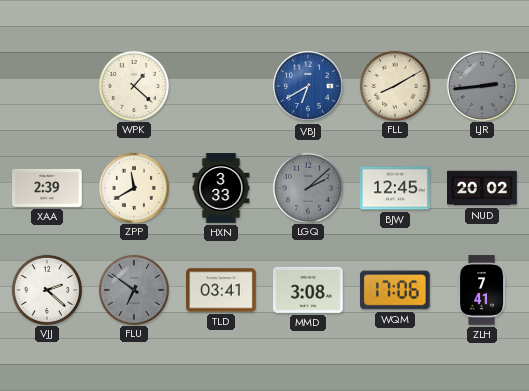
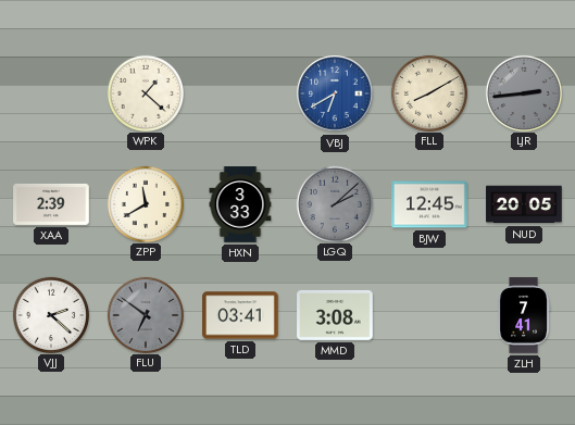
NUD: 20:02 -> 20:05
WQM: 17:06 -> none
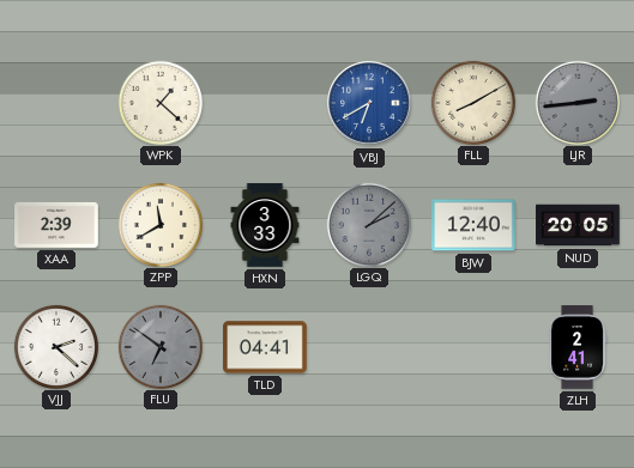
BJW: 12:45 -> 12:40
TLD: 03:41 -> 04:41
MMD: 3:08 -> none
ZLH: 7:41 -> 2:41
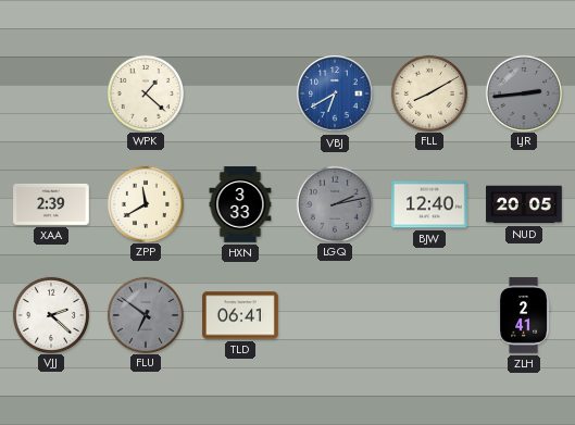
LGQ: 2:08 -> 2:13
TLD: 04:41 -> 06:41
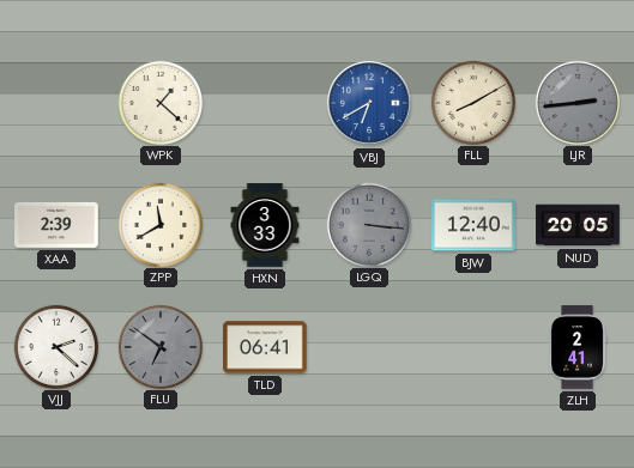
LGQ: 2:13 -> 3:16
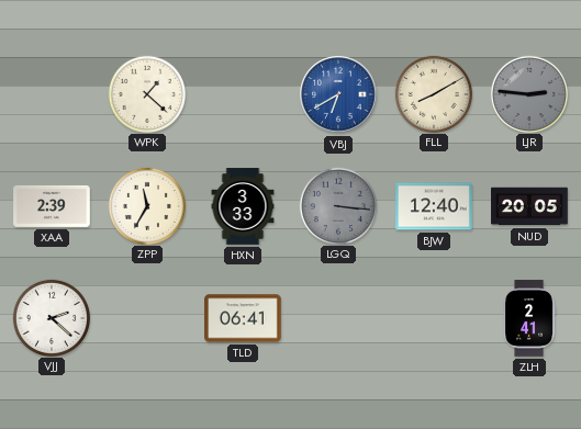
LJR: 2:44 -> 2:46
ZPP: 11:40 -> 11:35
FLU: 6:51 -> none
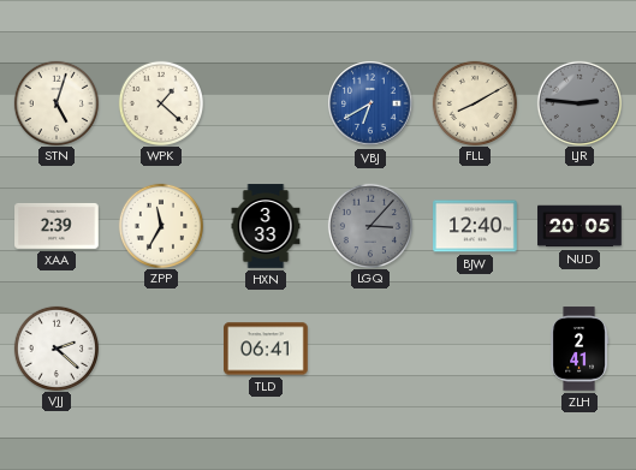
STN: none -> 5:03
LGQ: 3:16 -> 3:07
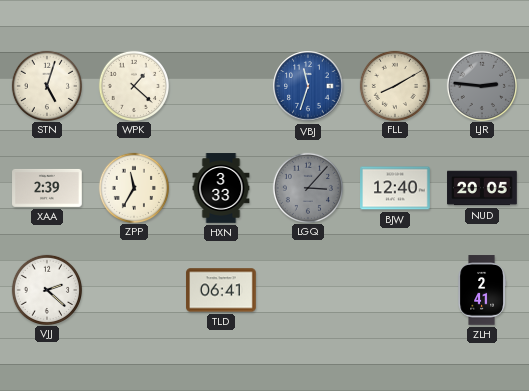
VBJ: 6:40 -> 11:33
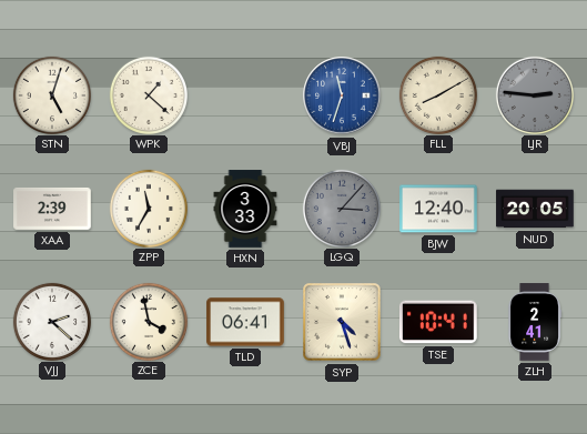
ZCE: none -> 3:58
SYP: none -> 4:27
TSE: none -> 10:41
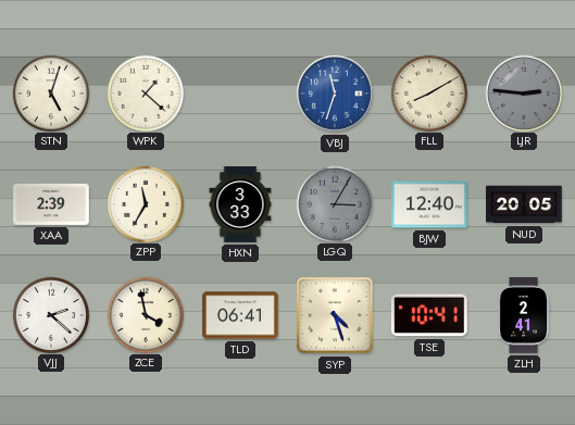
LGQ: 3:07 -> 3:05
